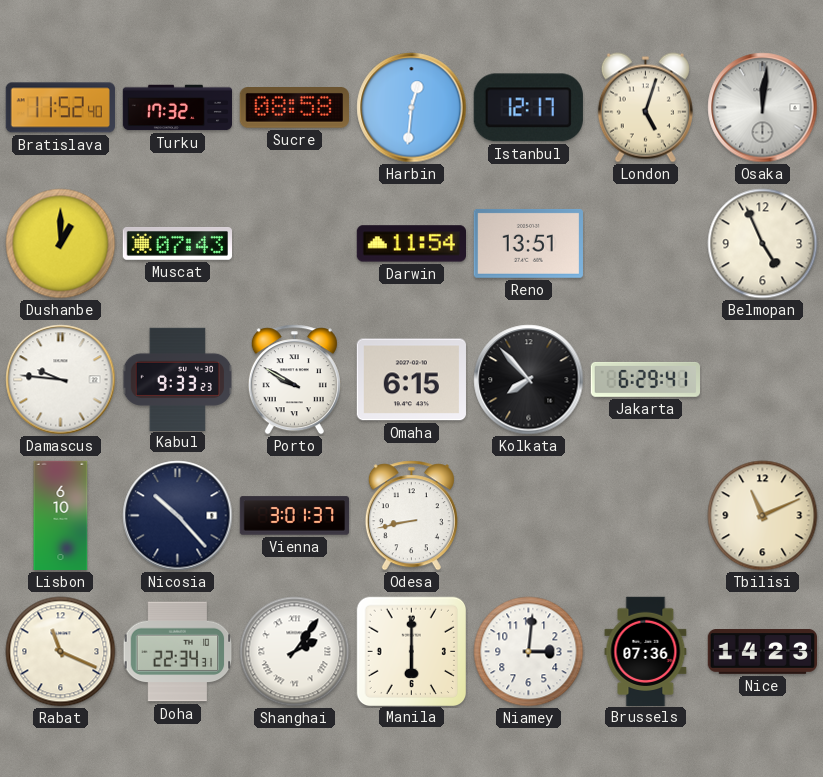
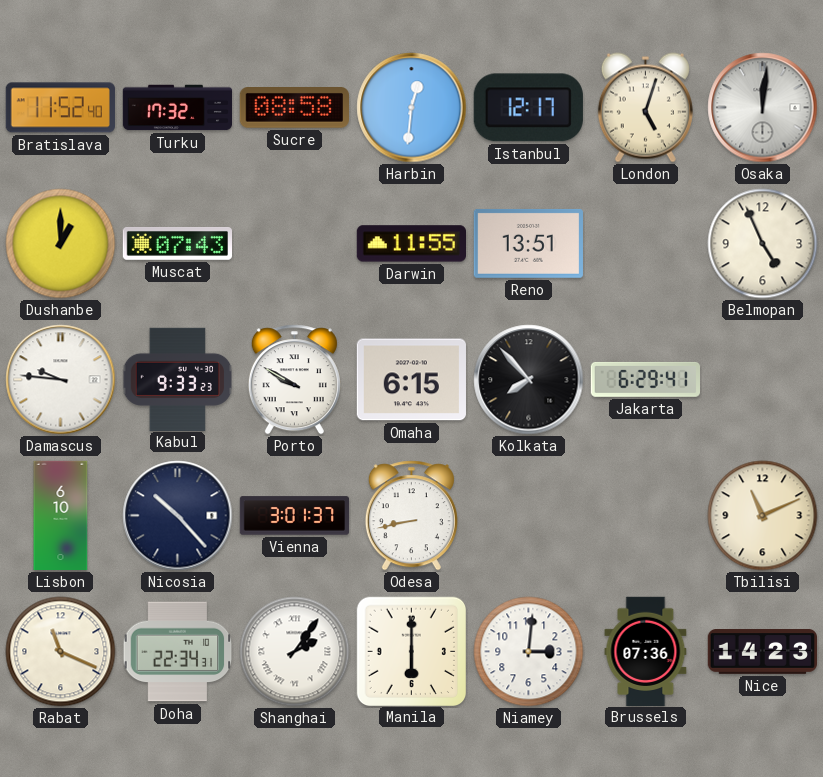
Darwin: 11:54 -> 11:55
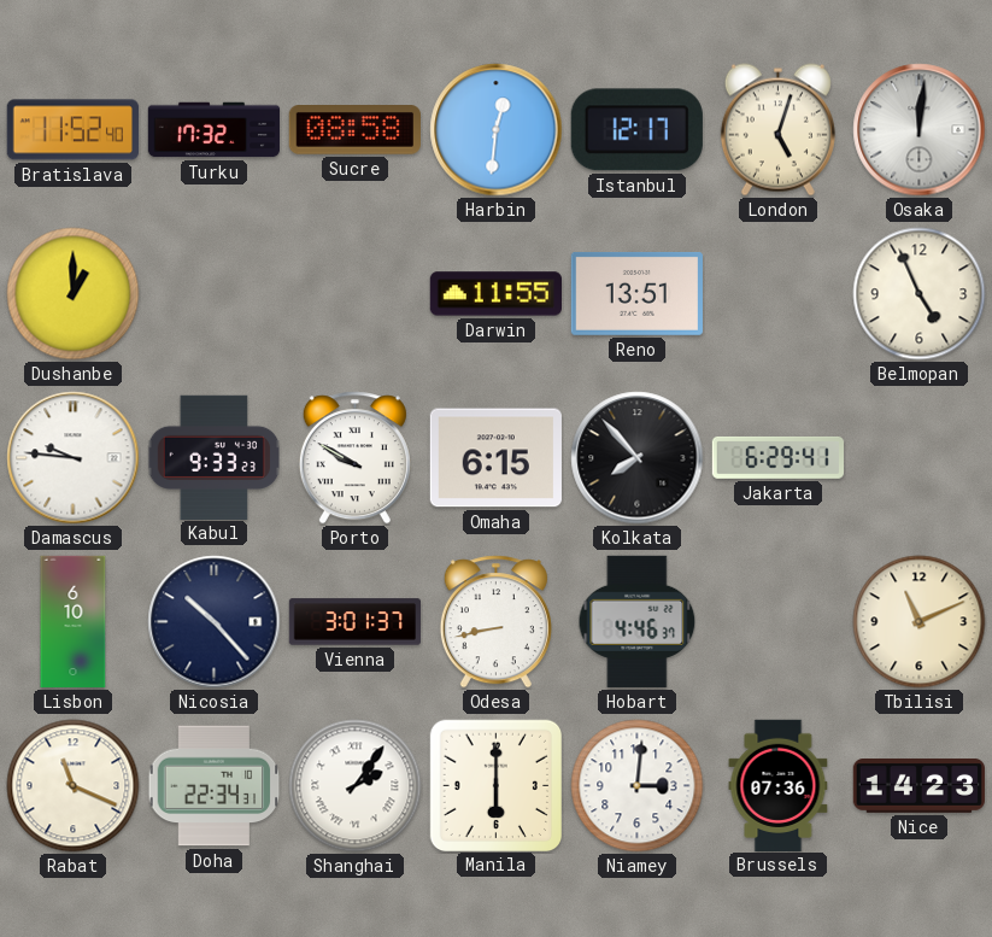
Muscat: 07:43 -> none
Hobart: none -> 4:46
